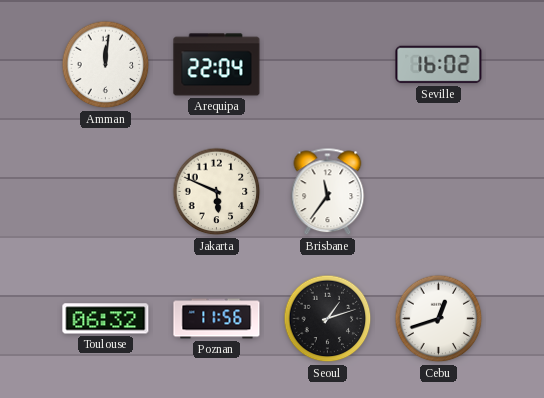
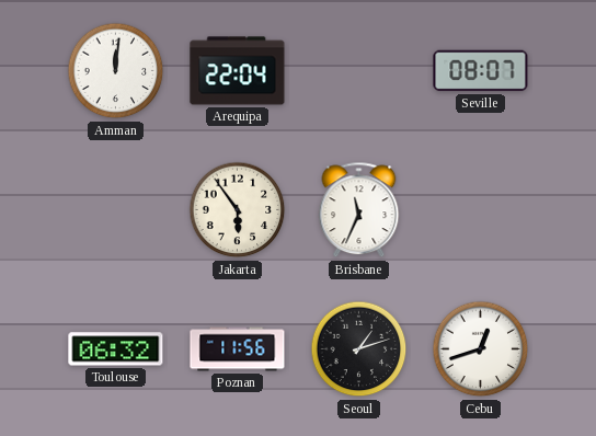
Seville: 16:02 -> 08:07
Jakarta: 5:49 -> 5:54
Brisbane: 11:36 -> 11:34
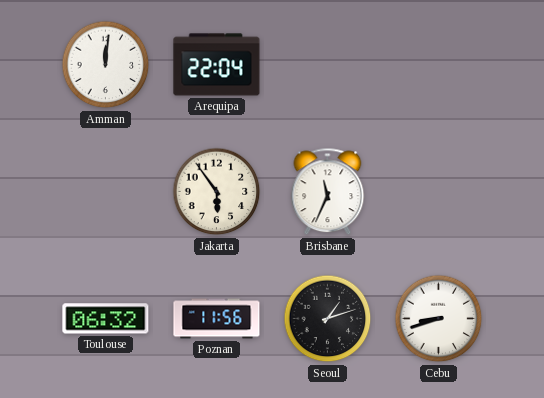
Seville: 08:07 -> none
Cebu: 12:42 -> 8:42
